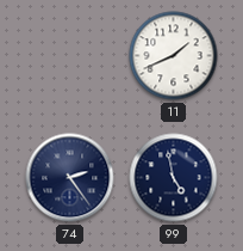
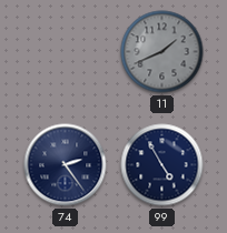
11 dial: white -> grey
99: 4:58 -> 4:55
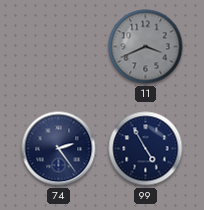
11: 1:41 -> 3:41
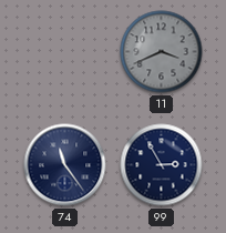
74: 2:24 -> 11:24
99: 4:55 -> 2:55
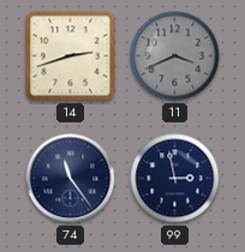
14: none -> 2:42
99: 2:55 -> 2:58
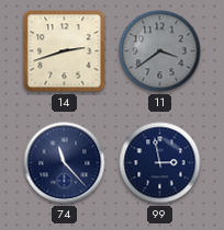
11: 3:41 -> 3:39
74: 11:24 -> 11:23
